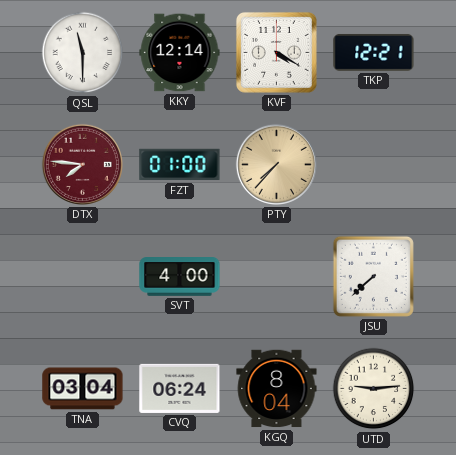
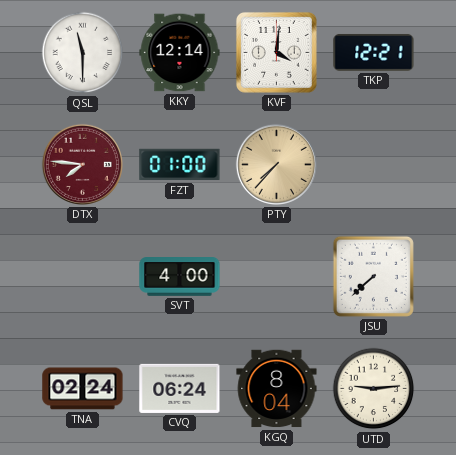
KVF: 4:20 -> 4:01
TNA: 03:04 -> 02:24
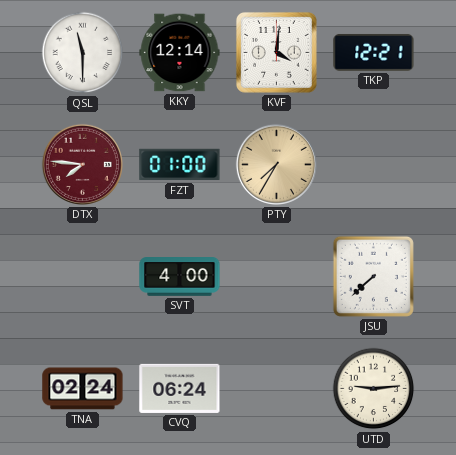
PTY: 7:37 -> 7:35
KGQ: 8:04 -> none
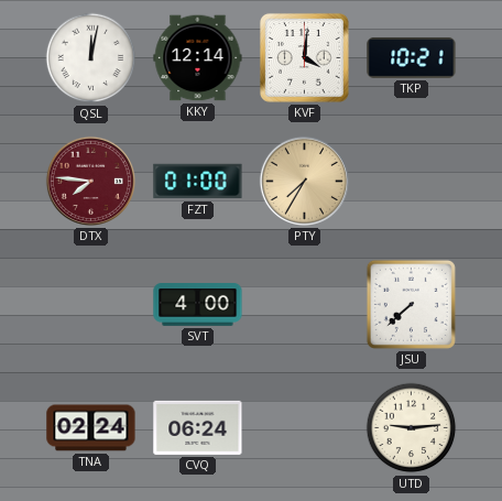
QSL: 11:30 -> 12:02
TKP: 12:21 -> 10:21
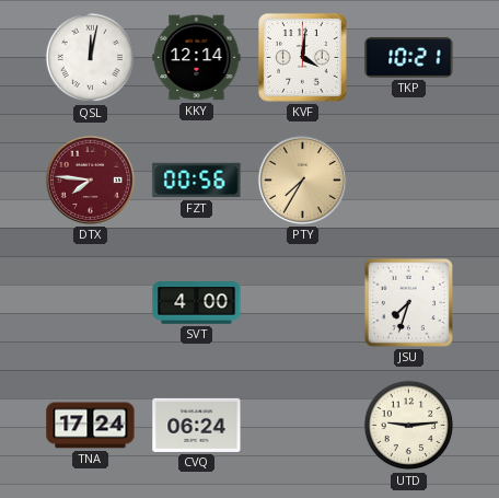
FZT: 01:00 -> 00:56
JSU: 7:38 -> 7:33
TNA: 02:24 -> 17:24
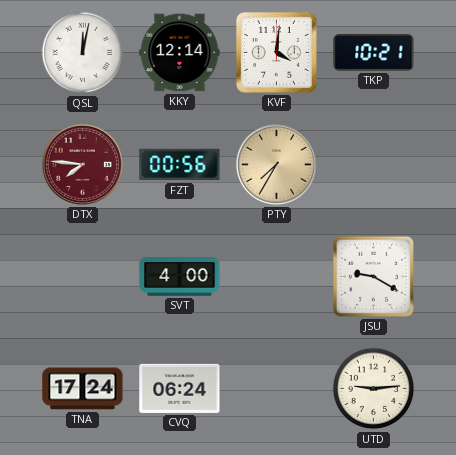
JSU: 7:33 -> 9:20
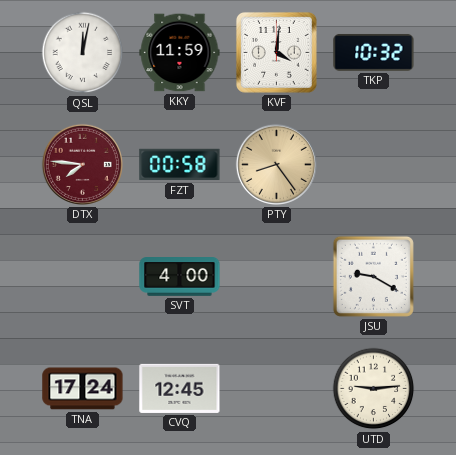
KKY: 12:14 -> 11:59
TKP: 10:21 -> 10:32
FZT: 00:56 -> 00:58
PTY: 7:35 -> 8:24
CVQ: 06:24 -> 12:45
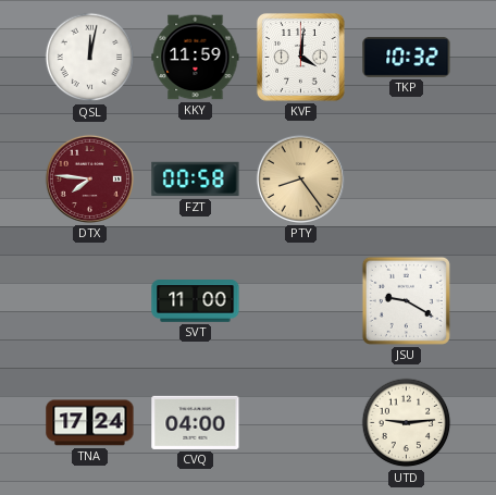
SVT: 4:00 -> 11:00
CVQ: 12:45 -> 04:00
